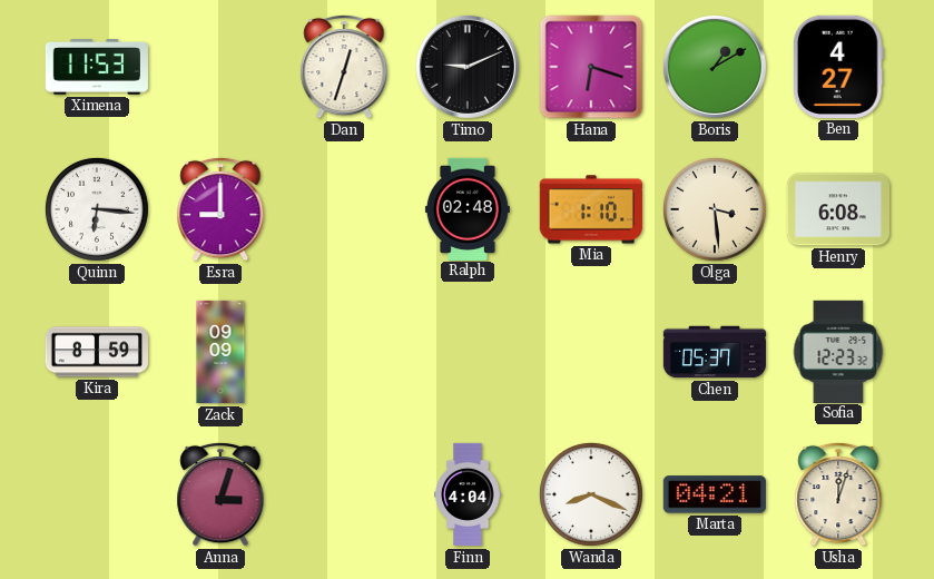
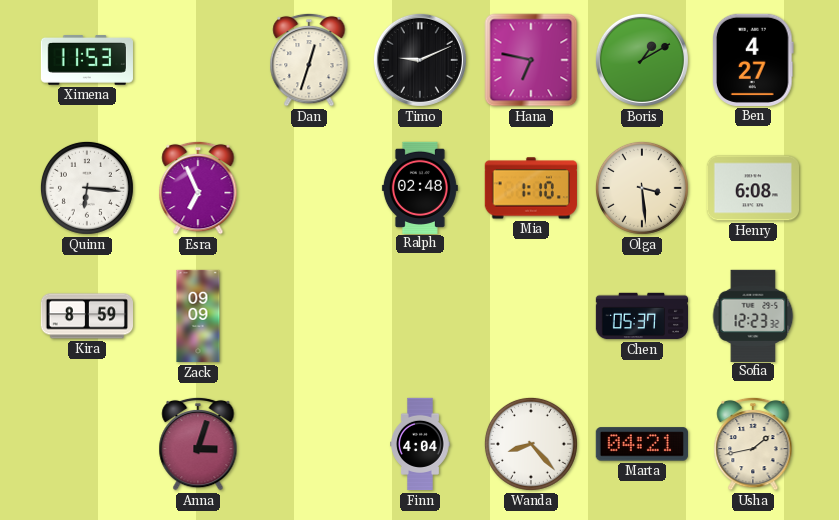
Hana: 6:18 -> 6:47
Esra: 9:00 -> 6:56
Wanda: 8:19 -> 8:23
Usha: 12:03 -> 1:43
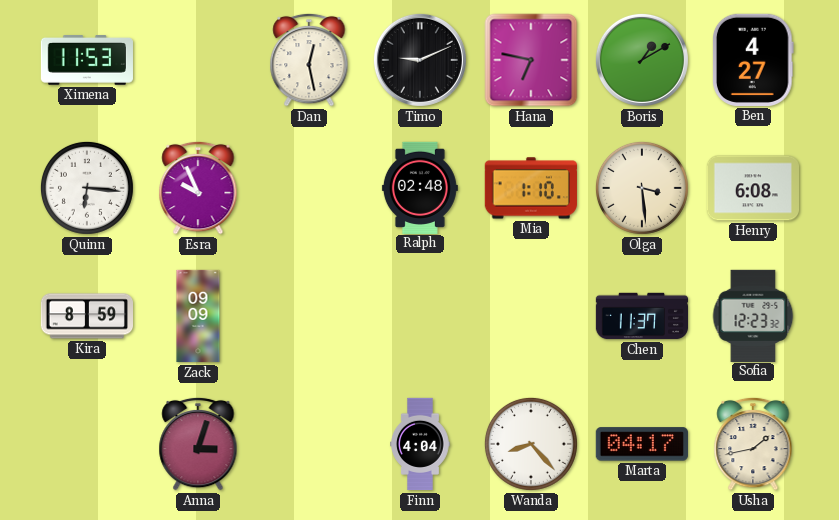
Dan: 12:33 -> 12:28
Esra: 6:56 -> 9:56
Chen: 05:37 -> 11:37
Marta: 04:21 -> 04:17
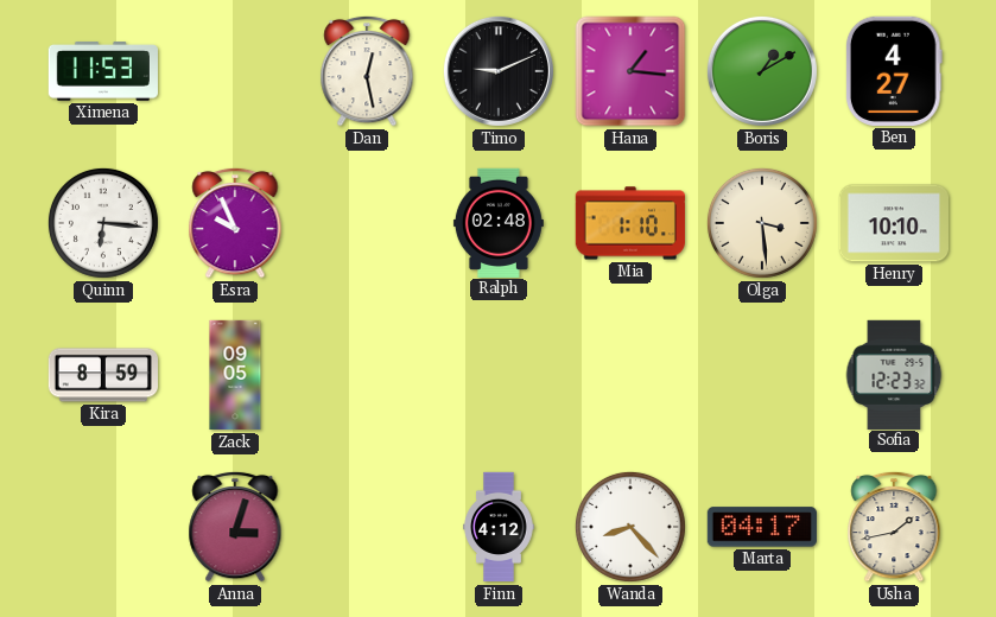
Hana: 6:47 -> 1:16
Henry: 6:08 -> 10:10
Zack: 09:09 -> 09:05
Chen: 11:37 -> none
Finn: 4:04 -> 4:12
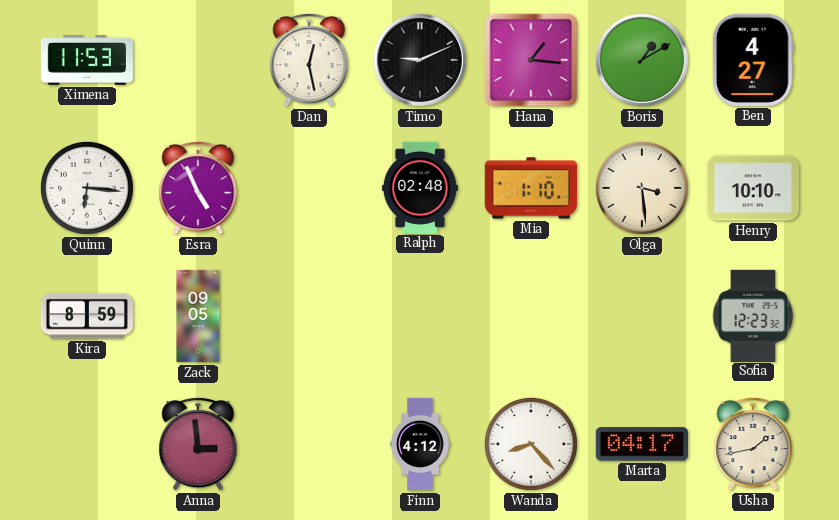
Esra: 9:56 -> 4:56
Anna: 3:03 -> 2:59
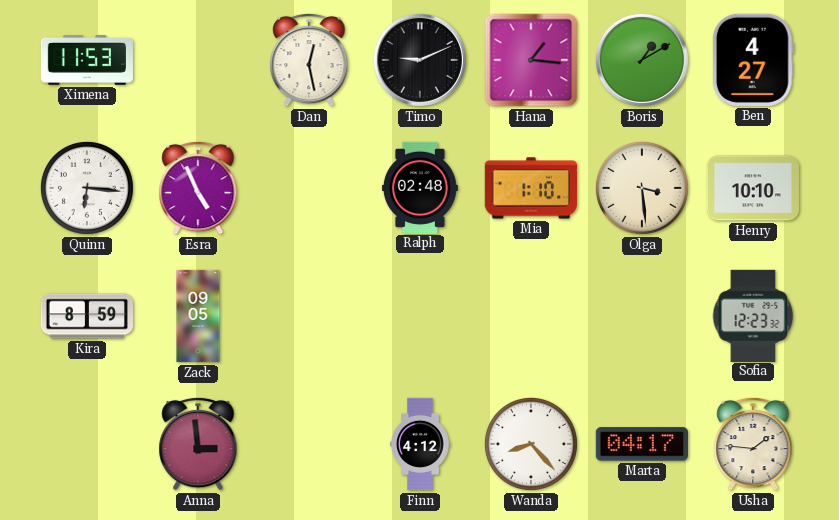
Usha: 1:43 -> 1:46
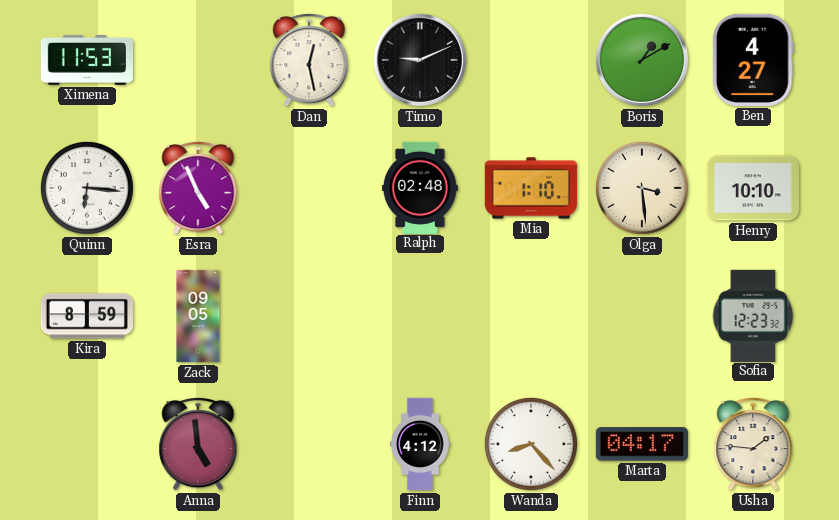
Hana: 1:16 -> none
Anna: 2:59 -> 4:59
